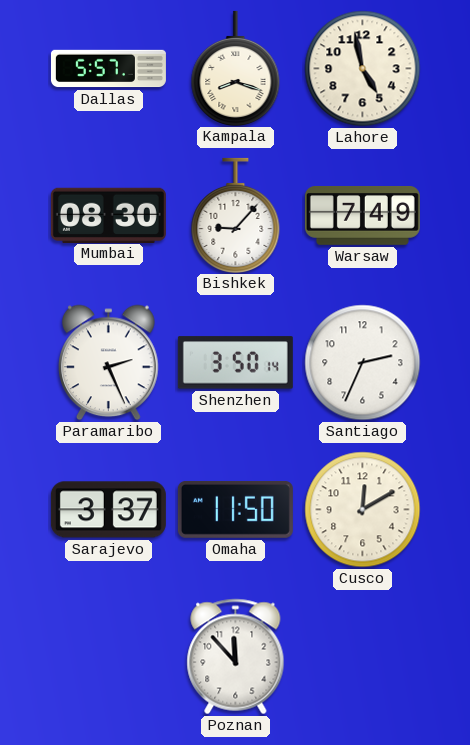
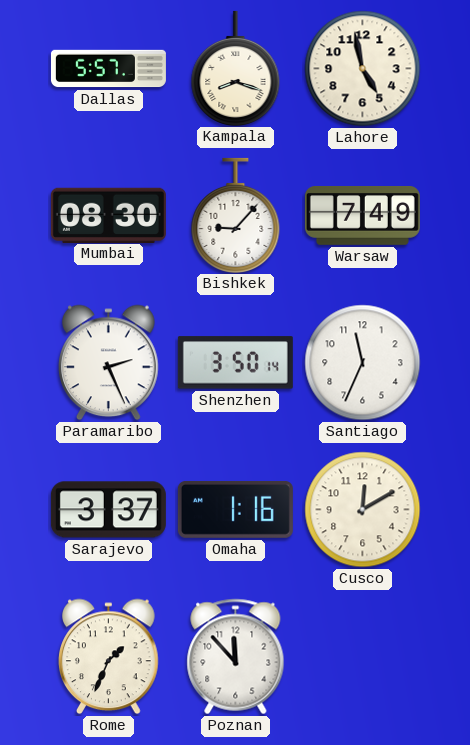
Santiago: 2:34 -> 11:34
Omaha: 11:50 -> 1:16
Rome: none -> 1:34
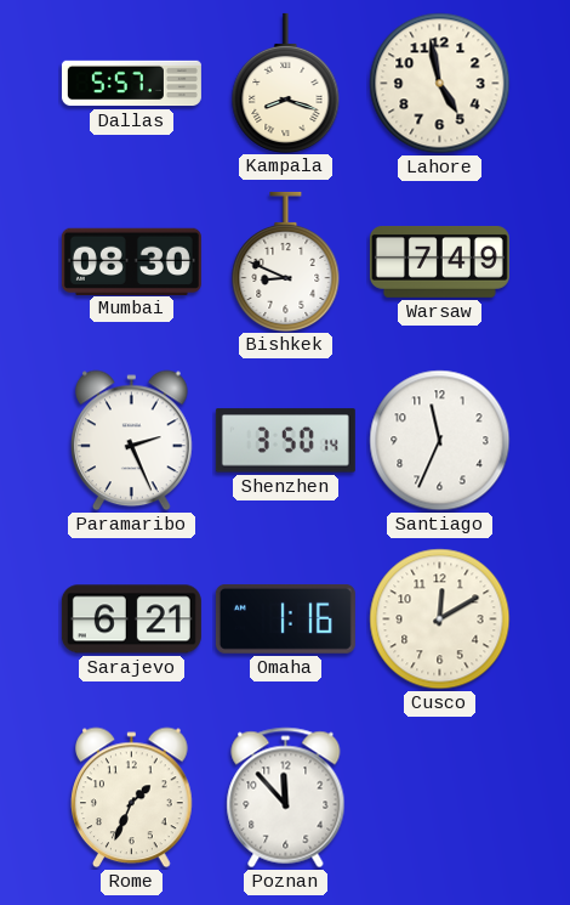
Bishkek: 9:07 -> 8:49
Sarajevo: 3:37 -> 6:21
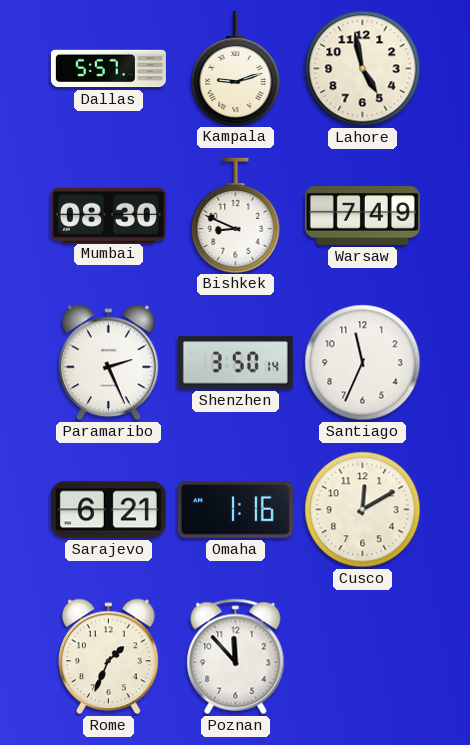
Kampala: 8:18 -> 9:12
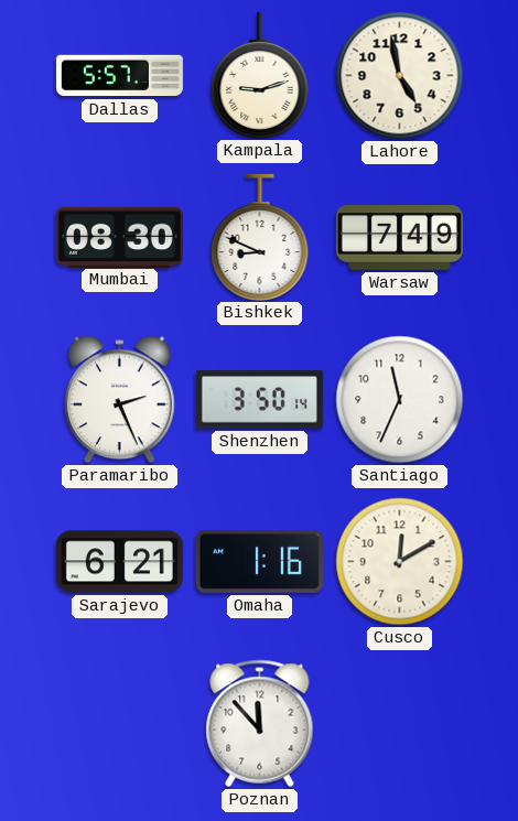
Rome: 1:34 -> none
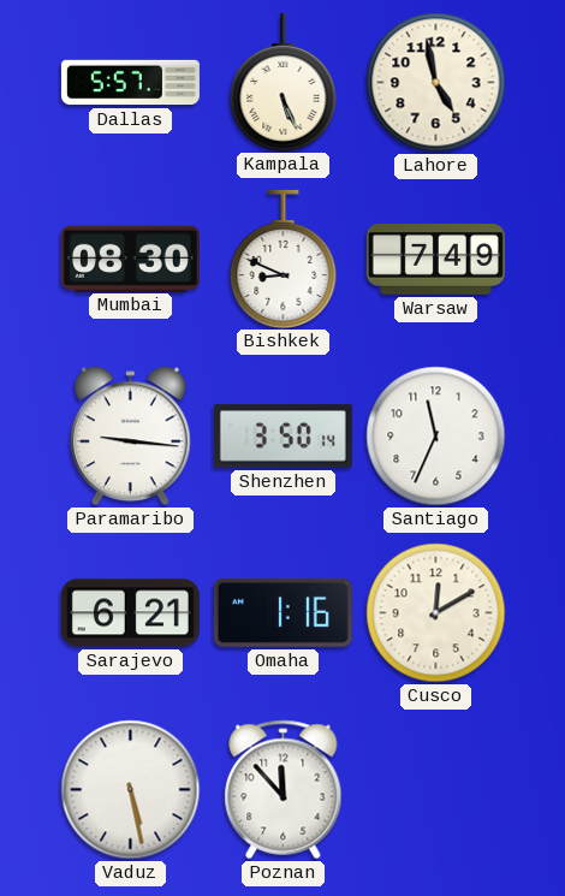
Kampala: 9:12 -> 5:26
Paramaribo: 2:26 -> 9:16
Vaduz: none -> 5:28
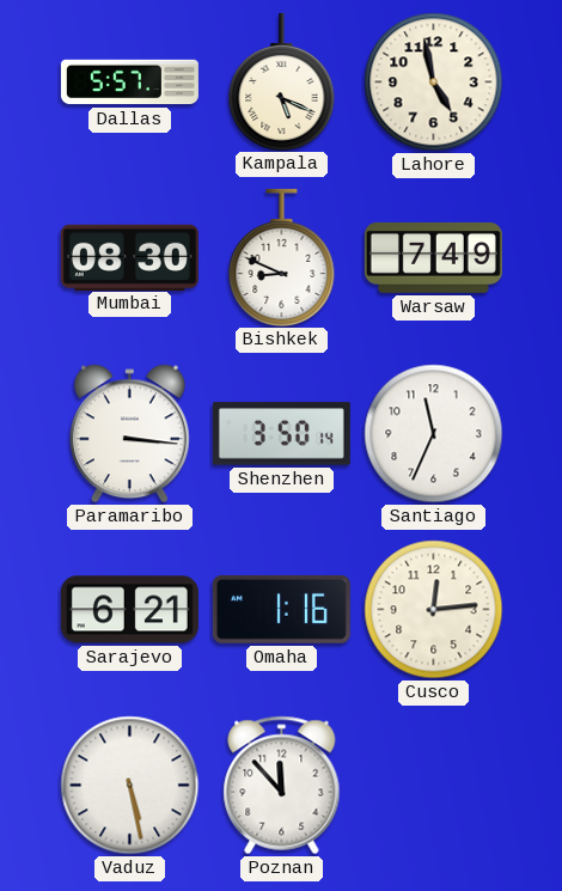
Kampala: 5:26 -> 5:19
Paramaribo: 9:16 -> 3:16
Cusco: 12:10 -> 12:14
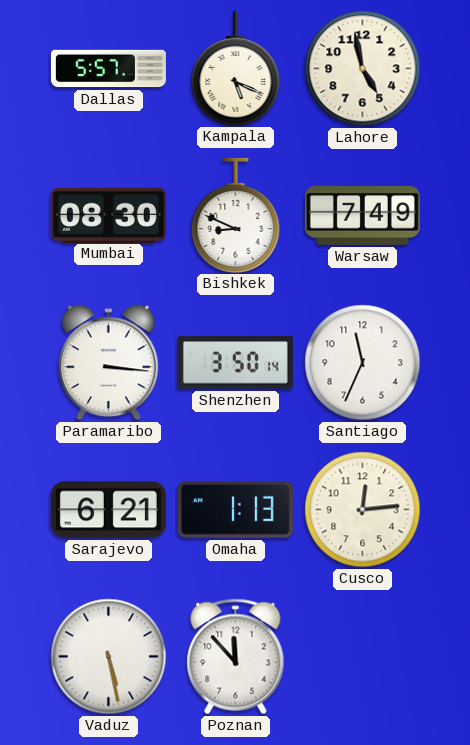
Omaha: 1:16 -> 1:13
